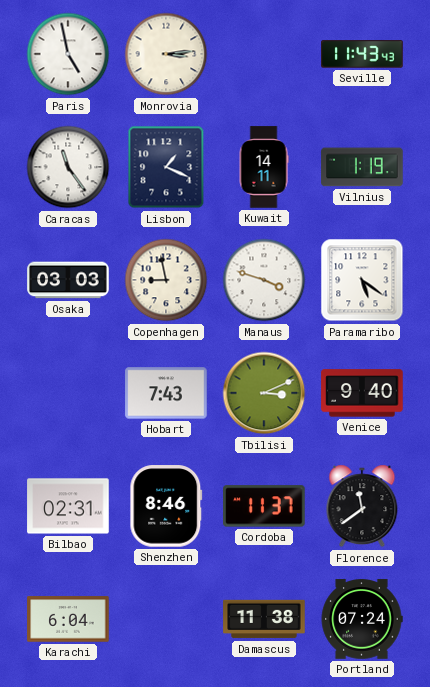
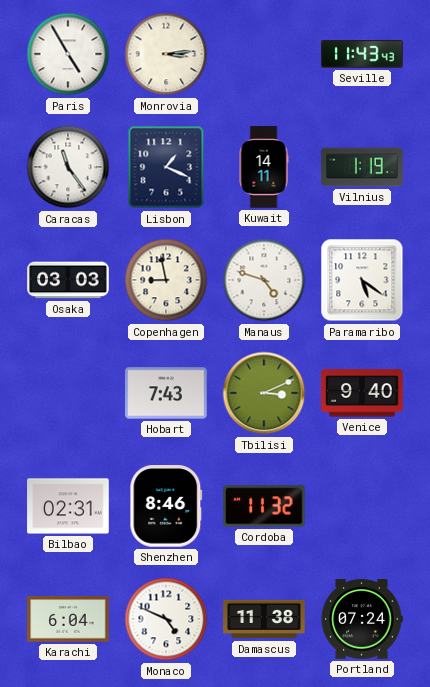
Paris: 4:58 -> 4:55
Manaus: 3:48 -> 4:48
Cordoba: 11:37 -> 11:32
Florence: 11:39 -> none
Monaco: none -> 4:49
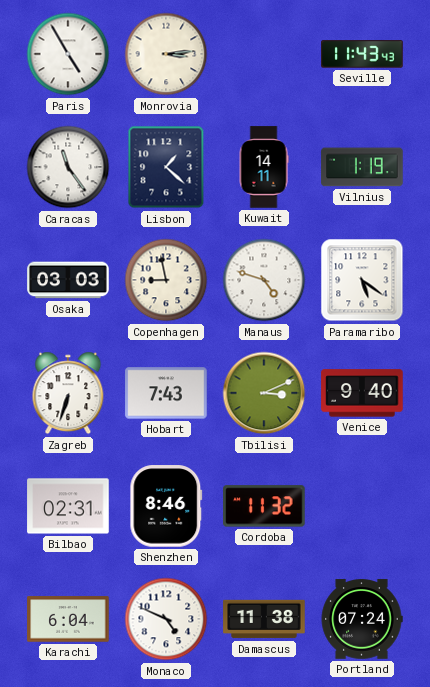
Lisbon: 1:19 -> 1:22
Zagreb: none -> 6:33
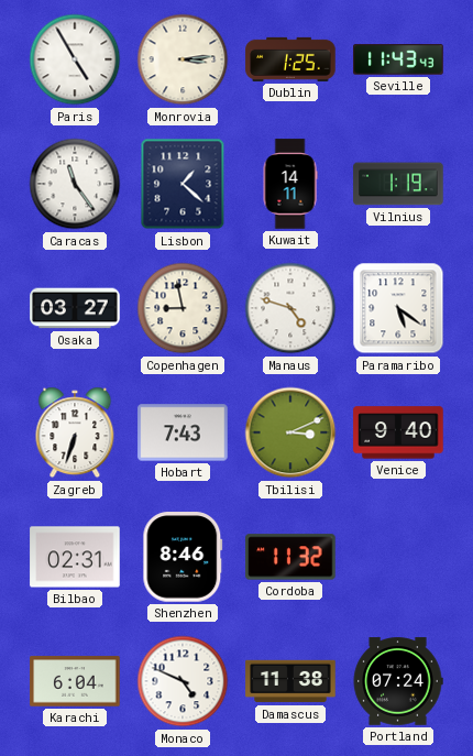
Dublin: none -> 1:25
Osaka: 03:03 -> 03:27
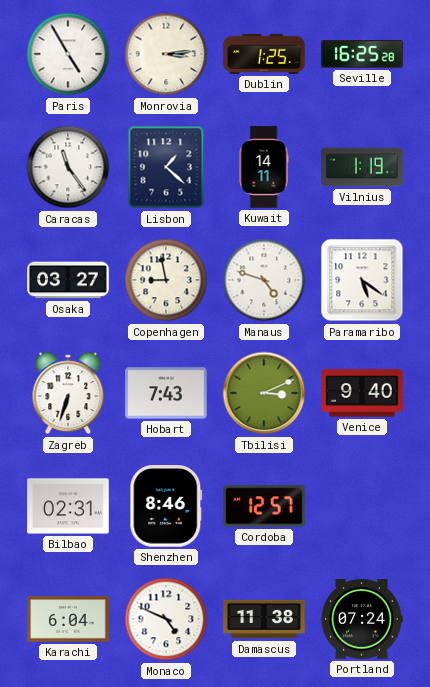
Seville: 11:43 -> 16:25
Cordoba: 11:32 -> 12:57
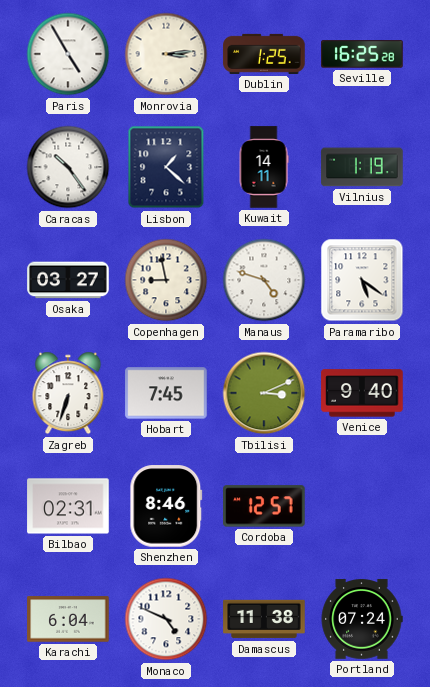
Caracas: 11:24 -> 10:24
Hobart: 7:43 -> 7:45
